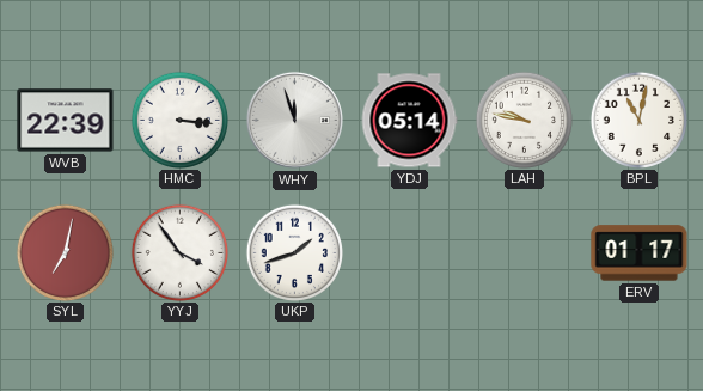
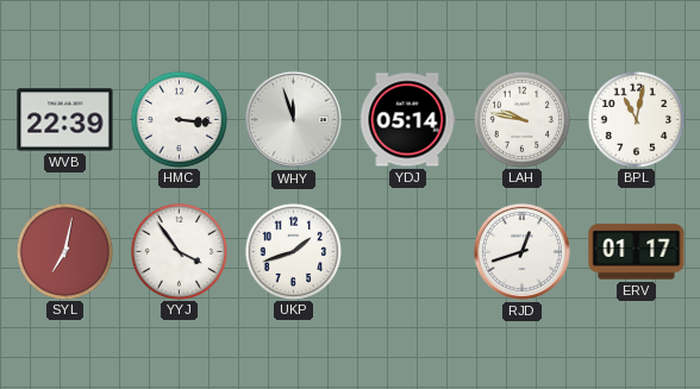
RJD: none -> 12:42
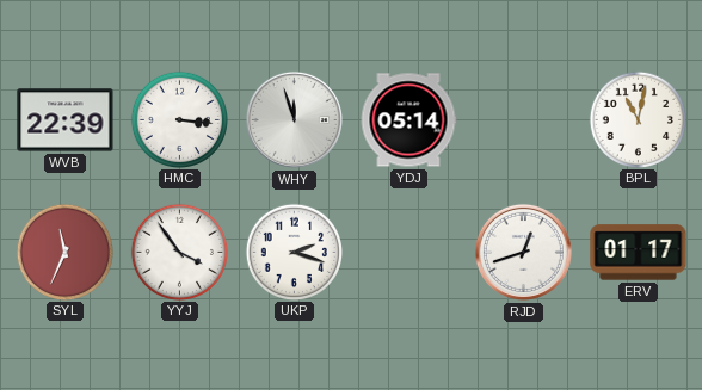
LAH: 9:47 -> none
SYL: 7:02 -> 11:34
UKP: 1:42 -> 2:18
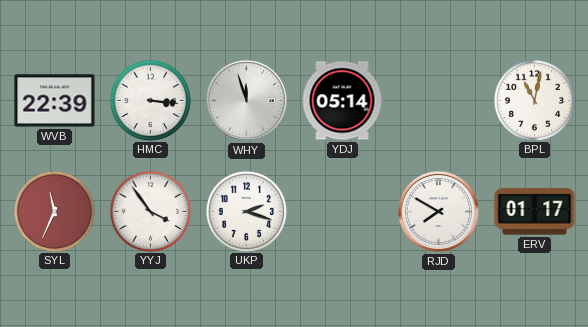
RJD: 12:42 -> 7:50
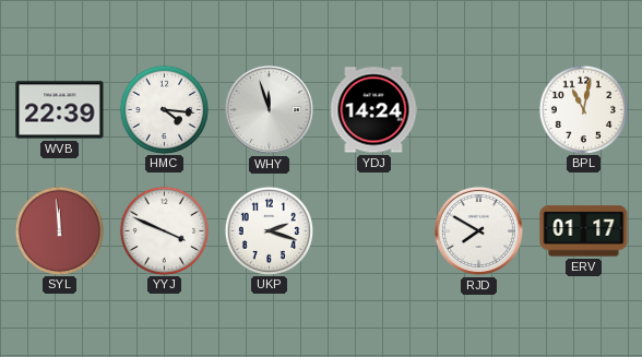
HMC: 3:16 -> 4:16
YDJ: 05:14 -> 14:24
SYL: 11:34 -> 11:59
YYJ: 3:54 -> 3:49
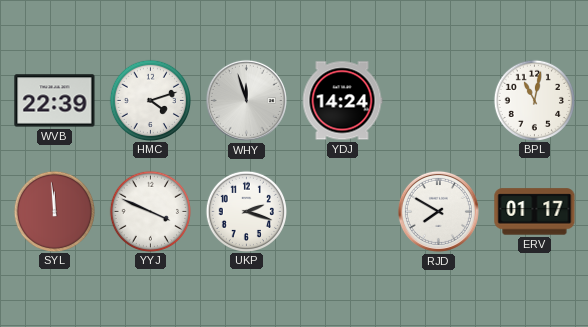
HMC: 4:16 -> 4:12
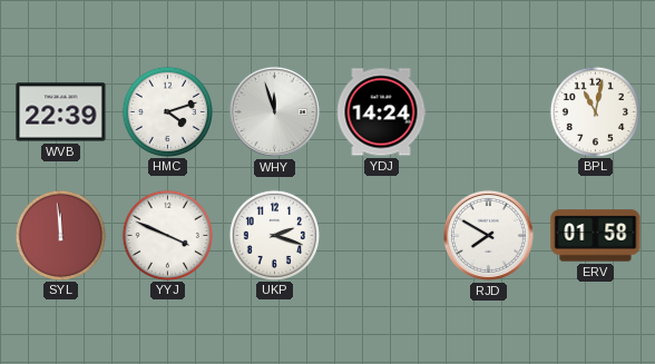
ERV: 01:17 -> 01:58
